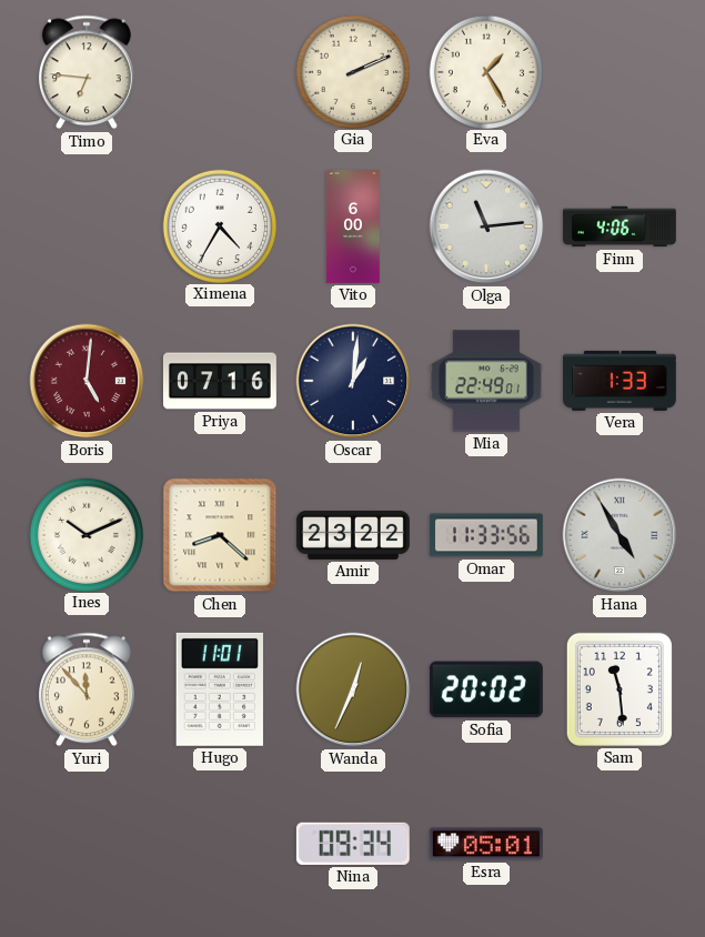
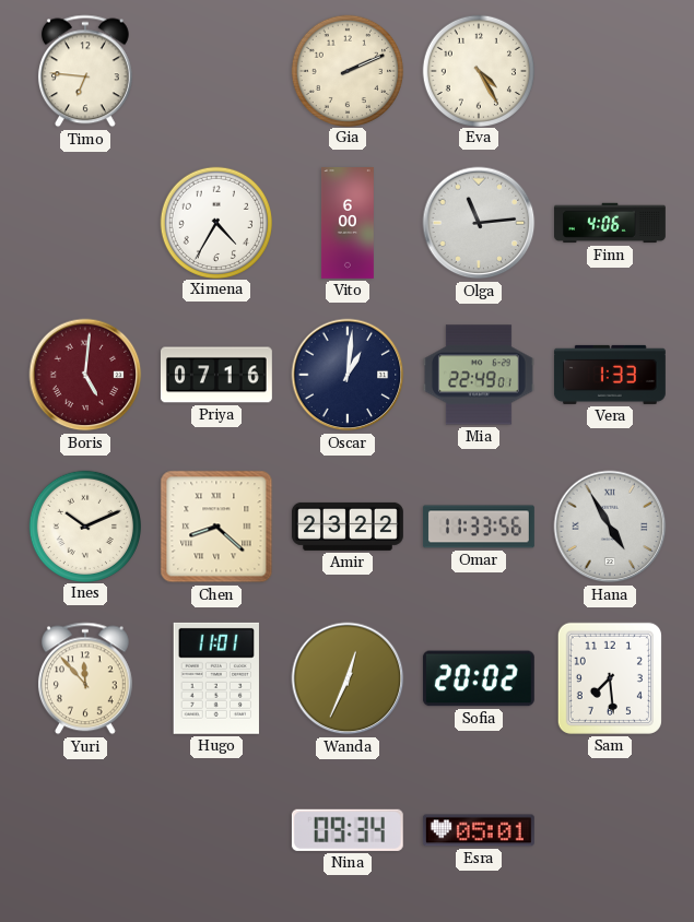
Eva: 1:25 -> 4:25
Sam: 11:29 -> 7:29
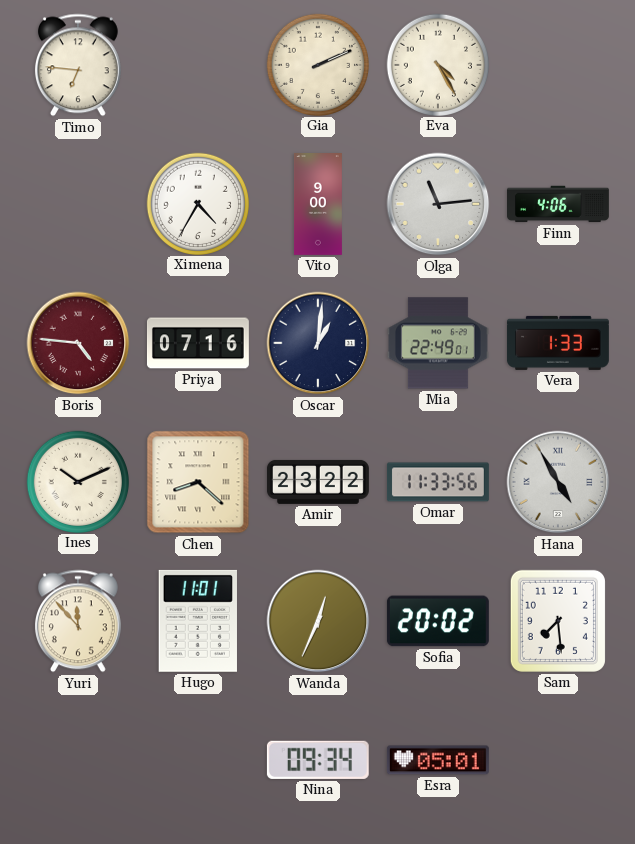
Vito: 6:00 -> 9:00
Boris: 5:01 -> 4:46
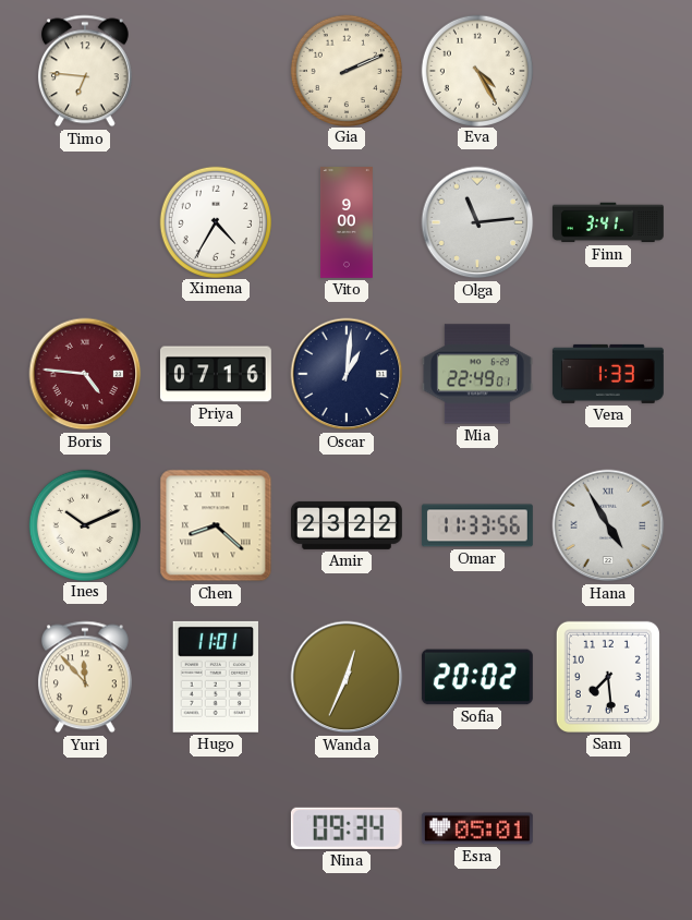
Finn: 4:06 -> 3:41
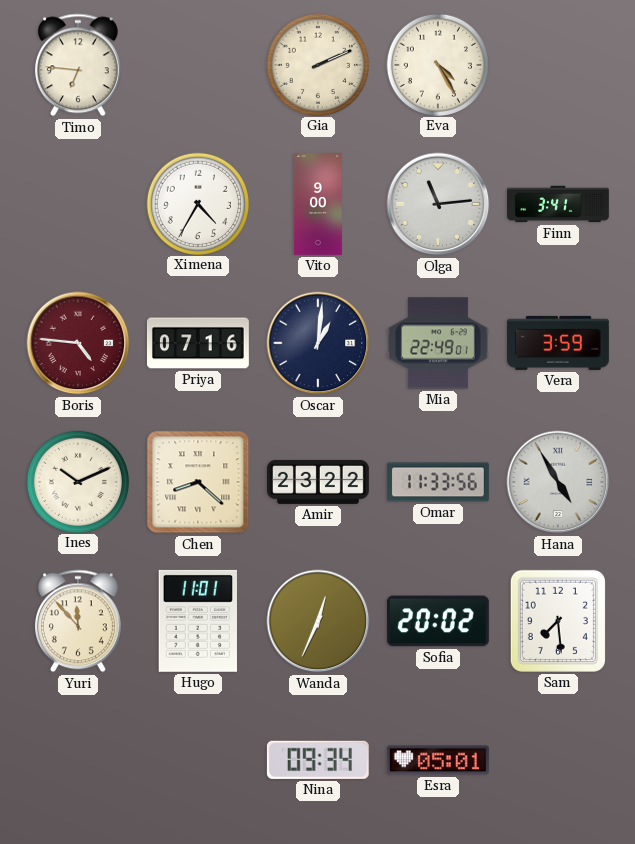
Vera: 1:33 -> 3:59
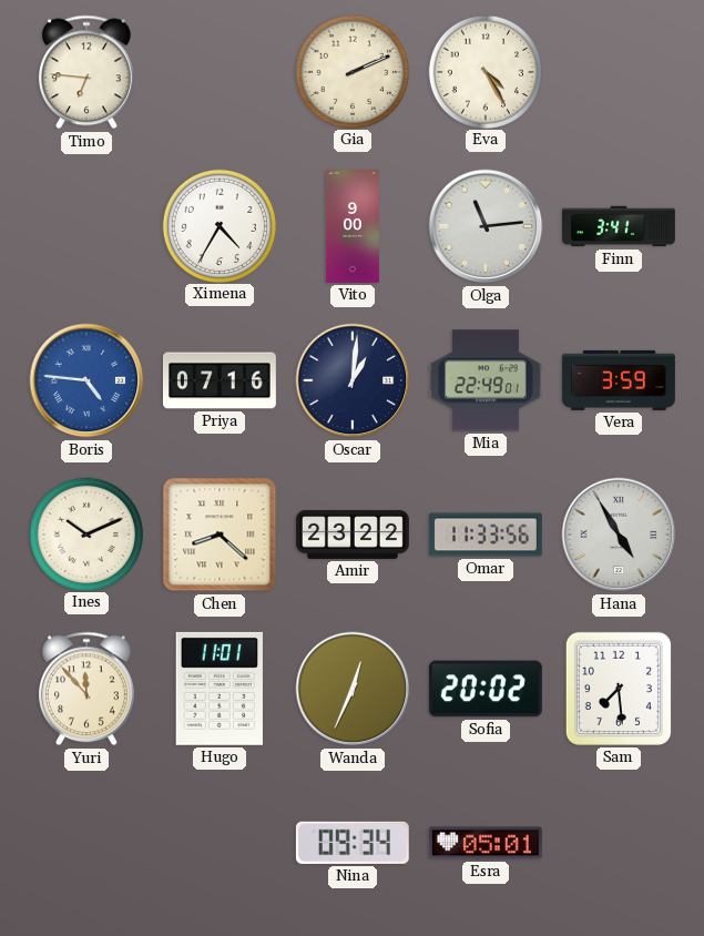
Boris dial: burgundy -> blue
